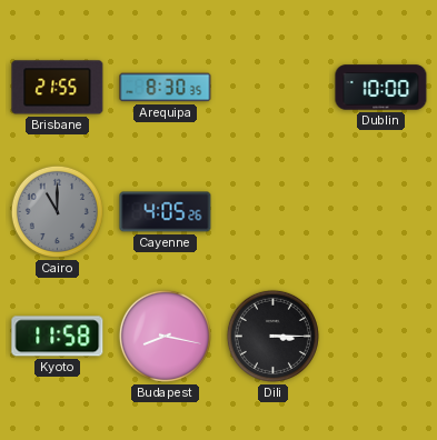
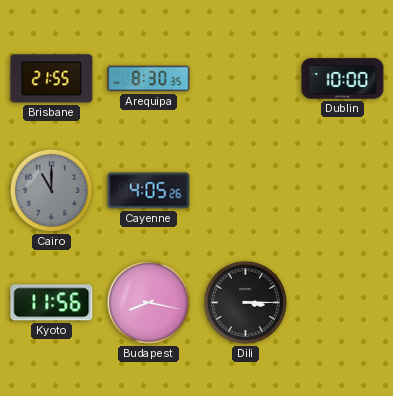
Kyoto: 11:58 -> 11:56
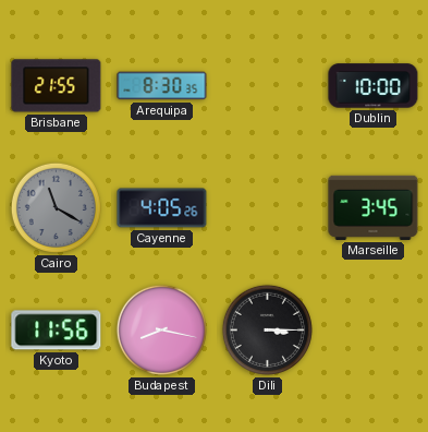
Cairo: 11:00 -> 11:20
Marseille: none -> 3:45
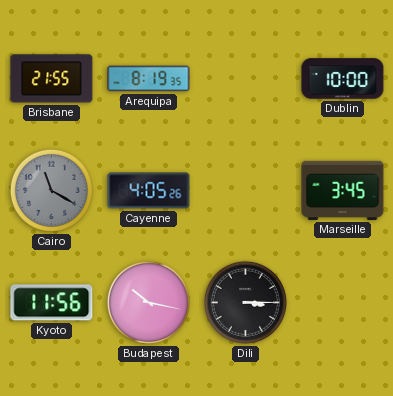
Arequipa: 8:30 -> 8:19
Budapest: 8:17 -> 10:17
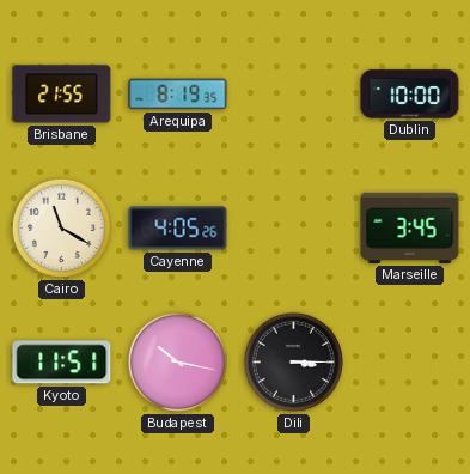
Cairo dial: grey -> cream
Kyoto: 11:56 -> 11:51
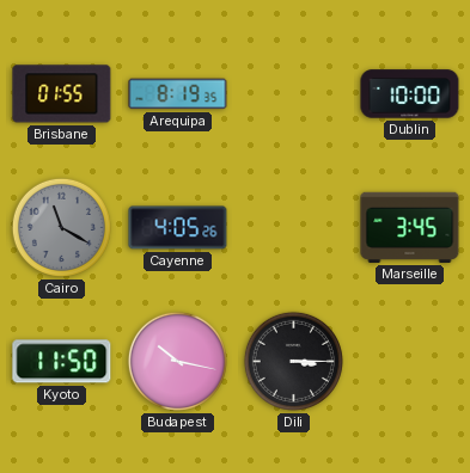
Brisbane: 21:55 -> 01:55
Cairo dial: cream -> grey
Kyoto: 11:51 -> 11:50
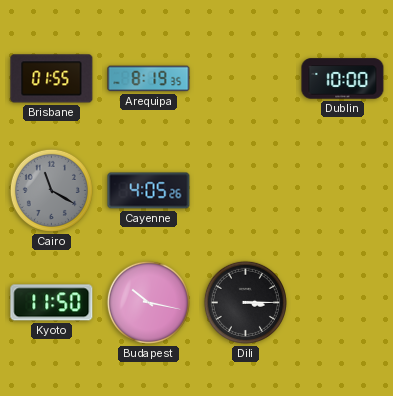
Marseille: 3:45 -> none
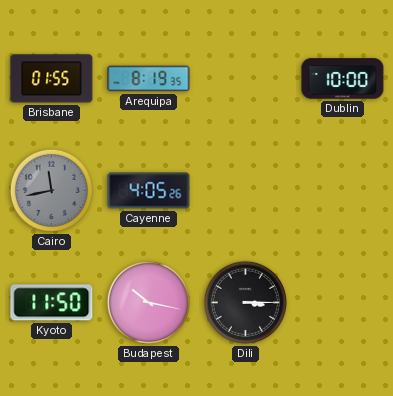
Cairo: 11:20 -> 11:43
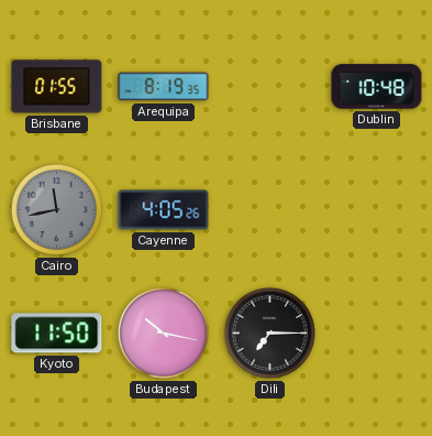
Dublin: 10:00 -> 10:48
Dili: 3:15 -> 7:15
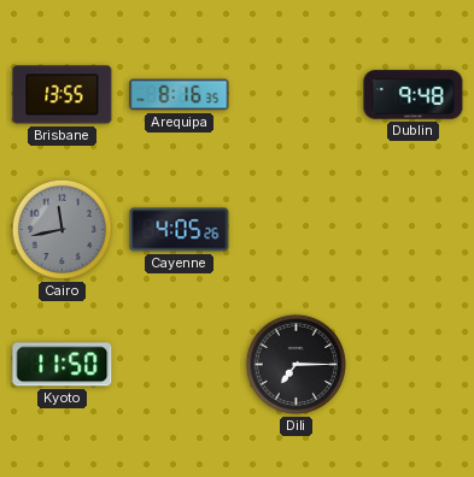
Brisbane: 01:55 -> 13:55
Arequipa: 8:19 -> 8:16
Dublin: 10:48 -> 9:48
Budapest: 10:17 -> none
